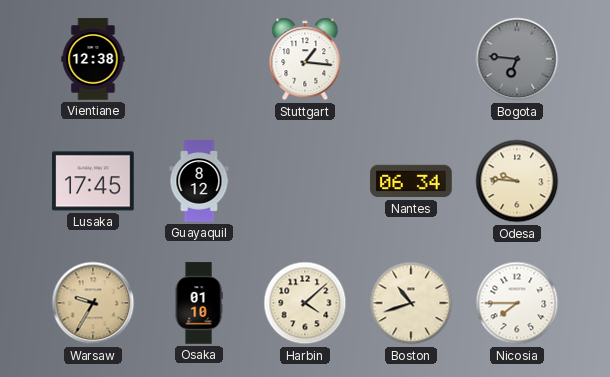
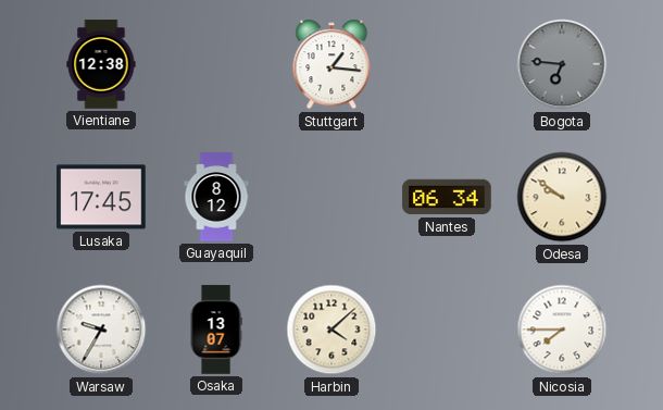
Odesa: 9:46 -> 9:51
Warsaw dial: champagne -> white
Osaka: 01:10 -> 13:07
Boston: 10:42 -> none
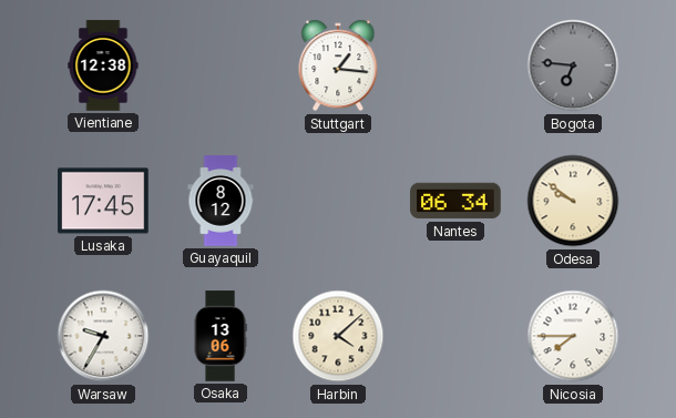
Osaka: 13:07 -> 13:06
